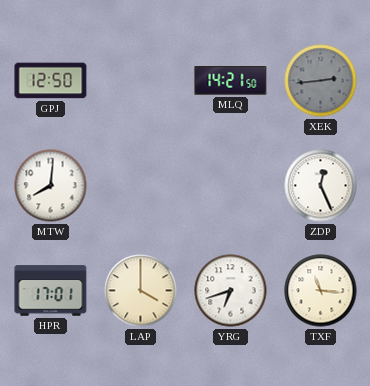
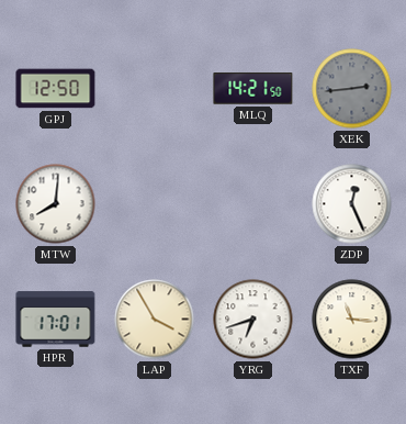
LAP: 4:00 -> 3:55
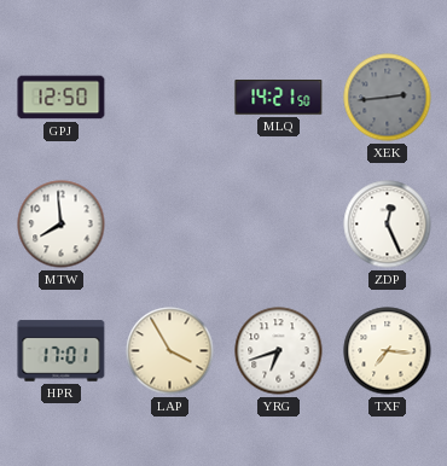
MTW: 8:01 -> 7:59
TXF: 11:16 -> 7:16
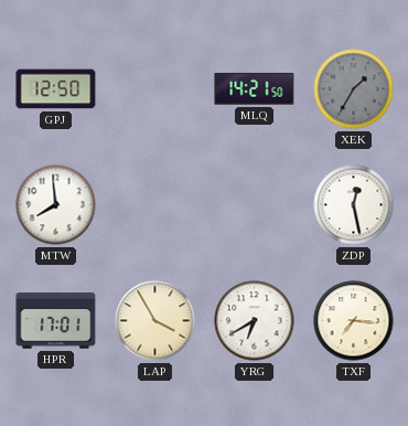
XEK: 2:44 -> 1:35
ZDP: 12:26 -> 12:28
YRG: 6:42 -> 6:40
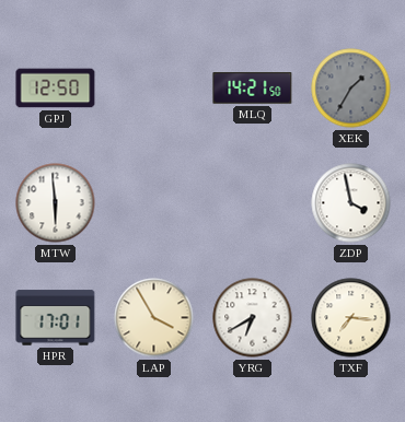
MTW: 7:59 -> 5:59
ZDP: 12:28 -> 3:58
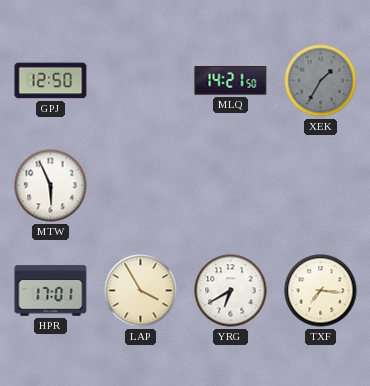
MTW: 5:59 -> 5:56
ZDP: 3:58 -> none
